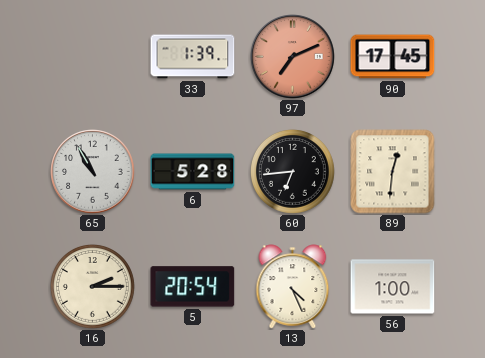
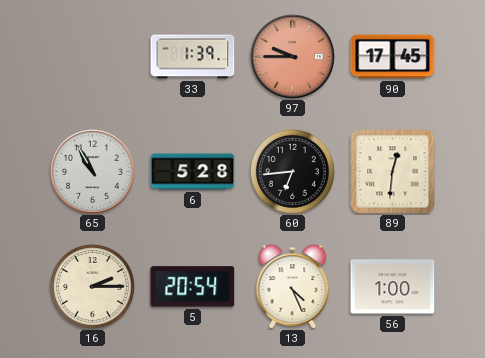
97: 7:11 -> 9:45
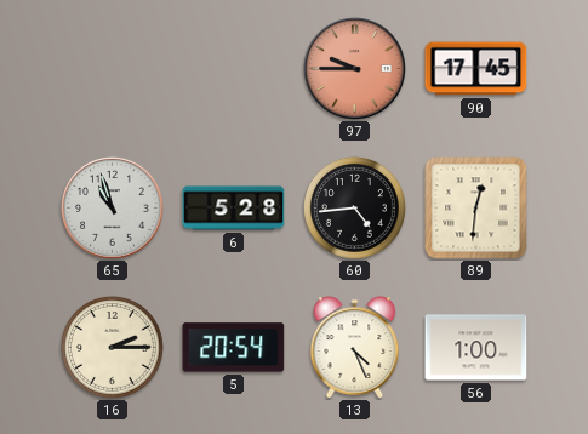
33: 1:39 -> none
65: 10:55 -> 10:57
60: 6:44 -> 4:44
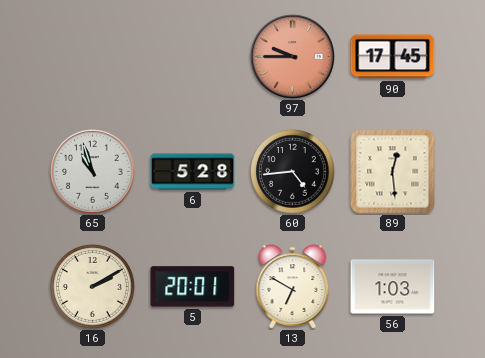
89: 12:31 -> 12:29
16: 2:15 -> 2:10
5: 20:54 -> 20:01
13: 4:26 -> 6:50
56: 1:00 -> 1:03
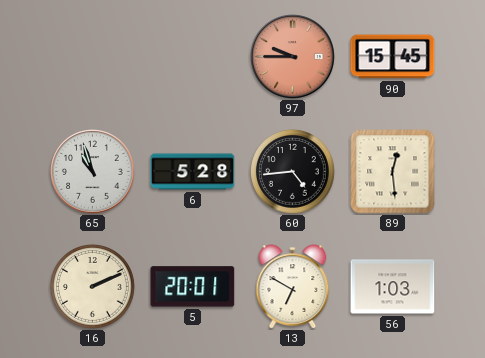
90: 17:45 -> 15:45
16: 2:10 -> 2:11
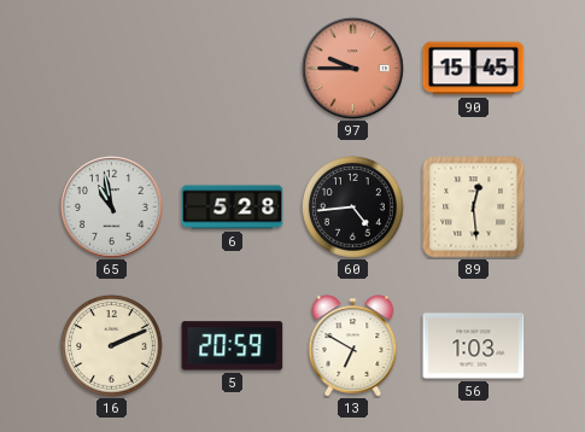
65: 10:57 -> 10:58
5: 20:01 -> 20:59
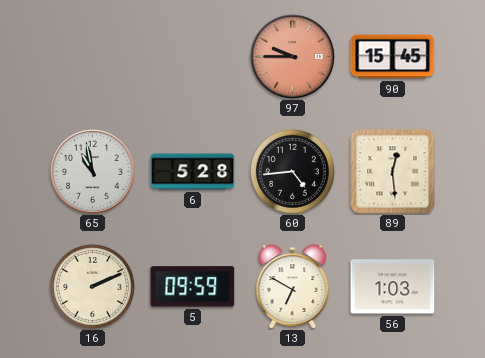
5: 20:59 -> 09:59
